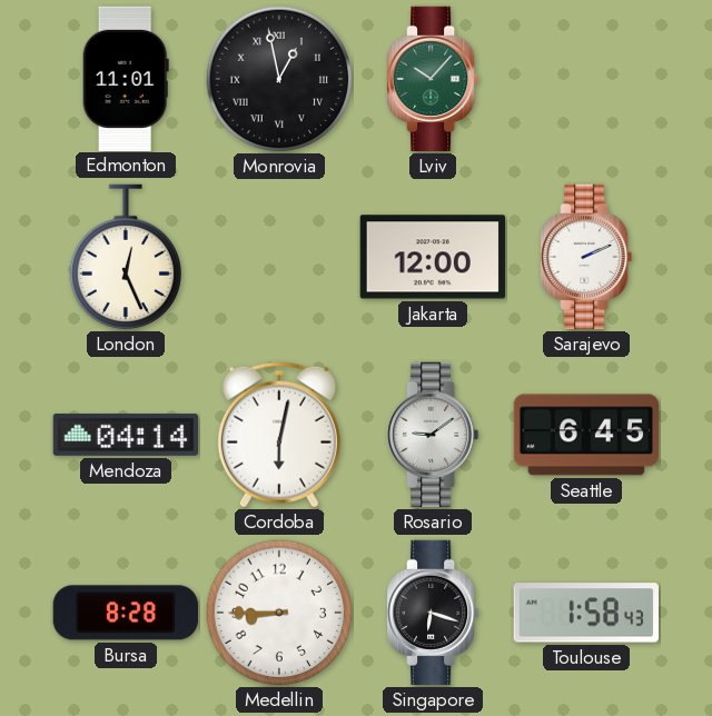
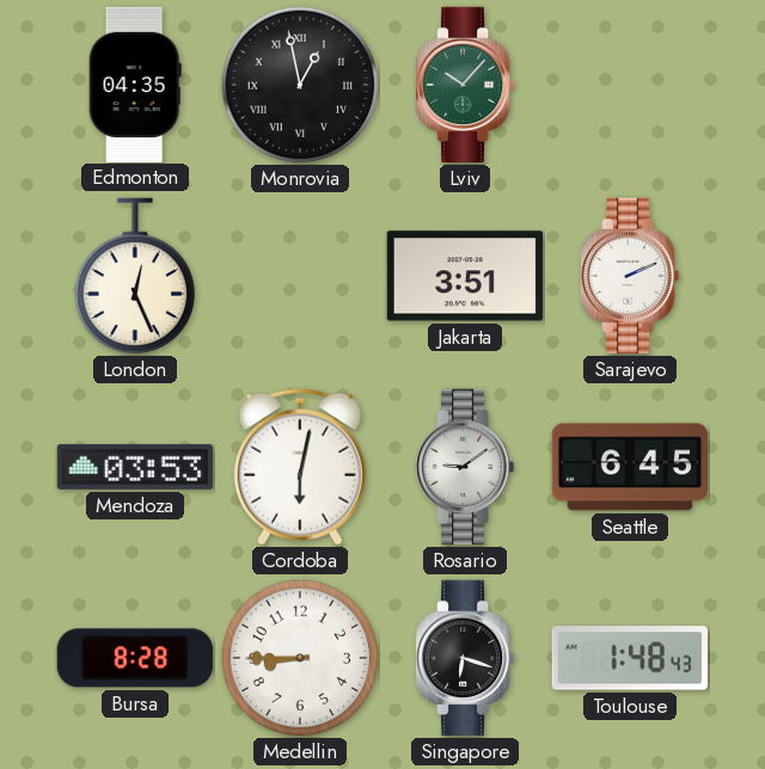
Edmonton: 11:01 -> 04:35
Jakarta: 12:00 -> 3:51
Mendoza: 04:14 -> 03:53
Toulouse: 1:58 -> 1:48
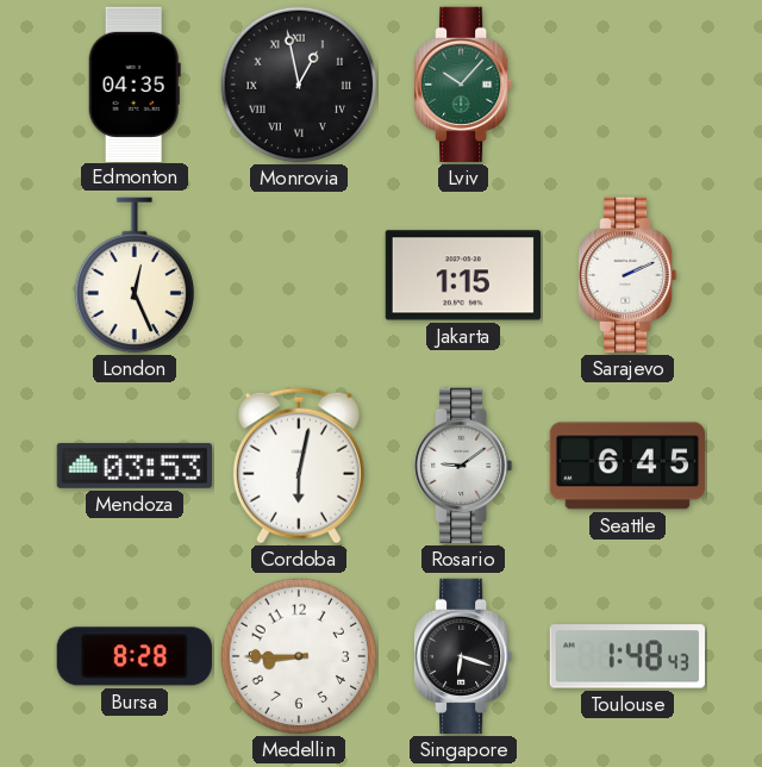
Jakarta: 3:51 -> 1:15
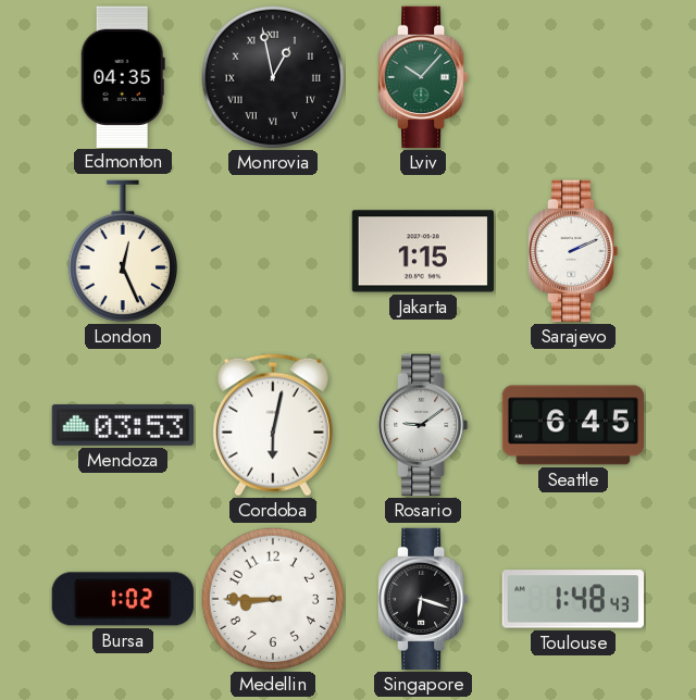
Bursa: 8:28 -> 1:02
